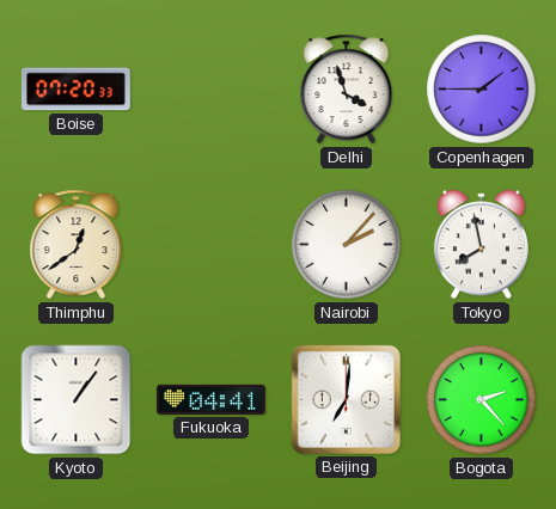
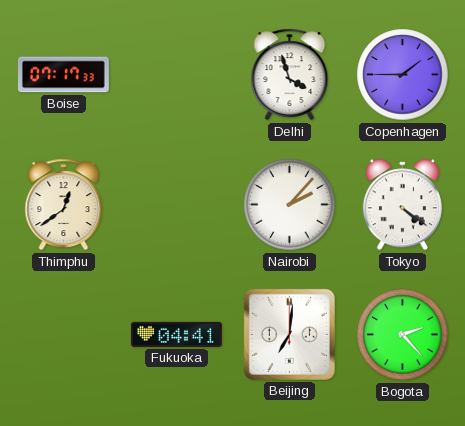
Boise: 07:20 -> 07:17
Tokyo: 7:58 -> 4:21
Kyoto: 1:06 -> none
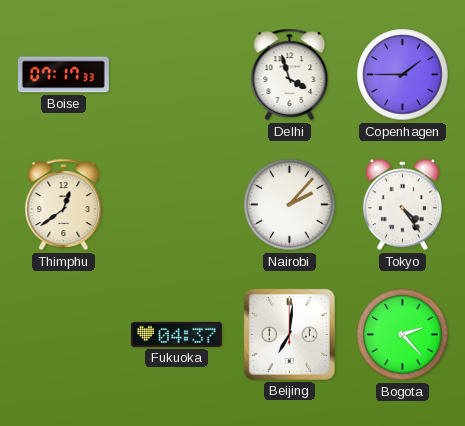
Tokyo: 4:21 -> 4:24
Fukuoka: 04:41 -> 04:37
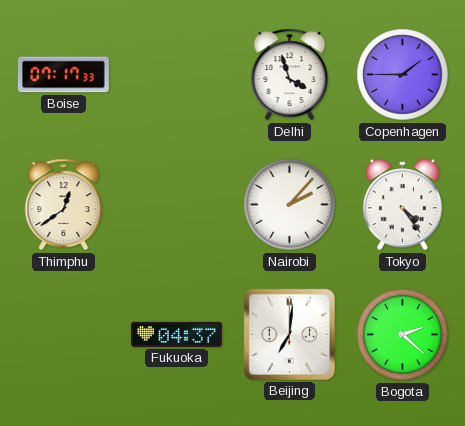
Bogota: 2:23 -> 2:22
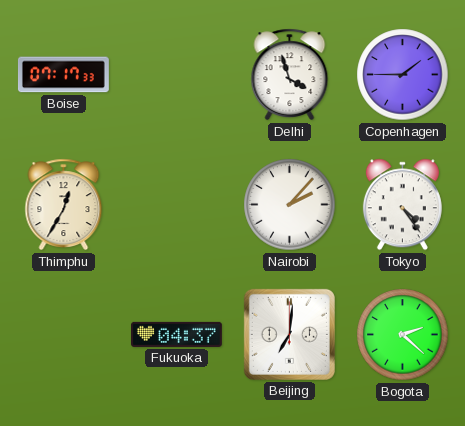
Thimphu: 12:39 -> 12:35
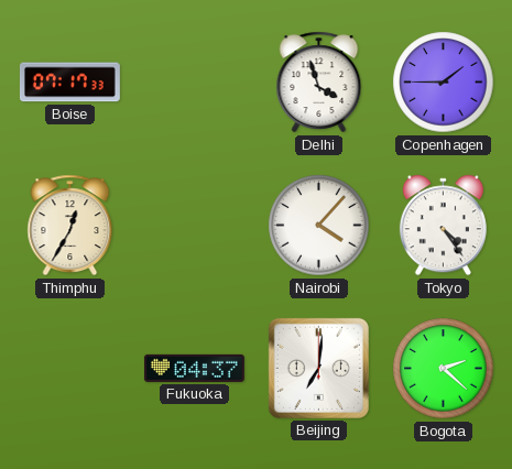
Nairobi: 2:07 -> 4:07
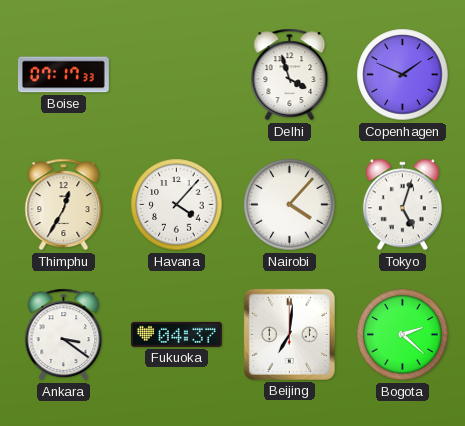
Copenhagen: 1:45 -> 1:49
Havana: none -> 4:07
Tokyo: 4:24 -> 5:03
Ankara: none -> 3:21
